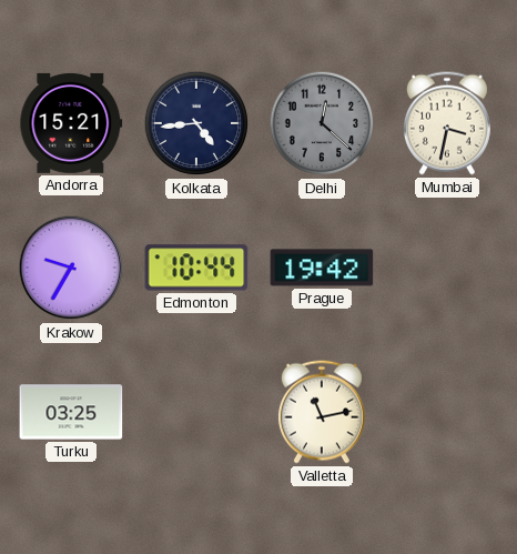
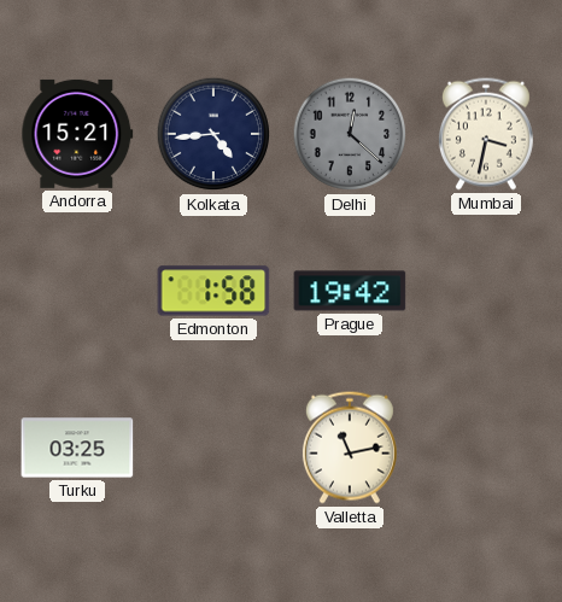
Krakow: 9:35 -> none
Edmonton: 10:44 -> 1:58
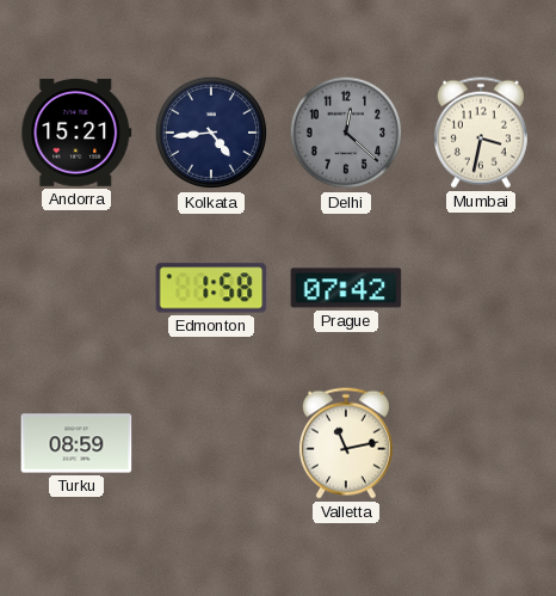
Prague: 19:42 -> 07:42
Turku: 03:25 -> 08:59
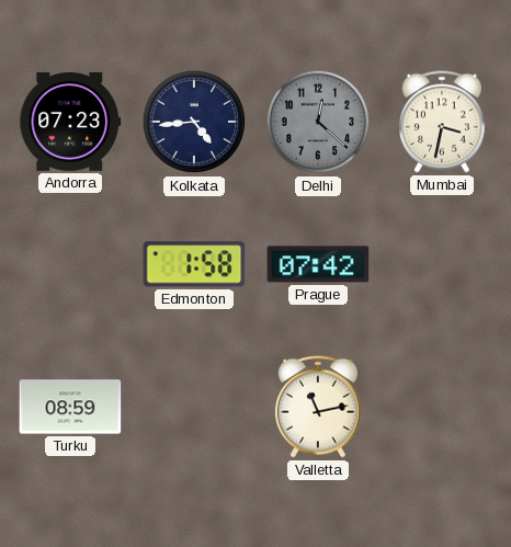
Andorra: 15:21 -> 07:23
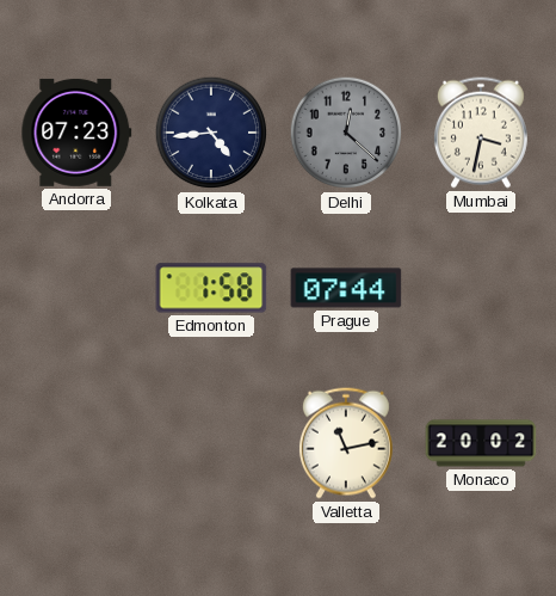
Prague: 07:42 -> 07:44
Turku: 08:59 -> none
Monaco: none -> 20:02
